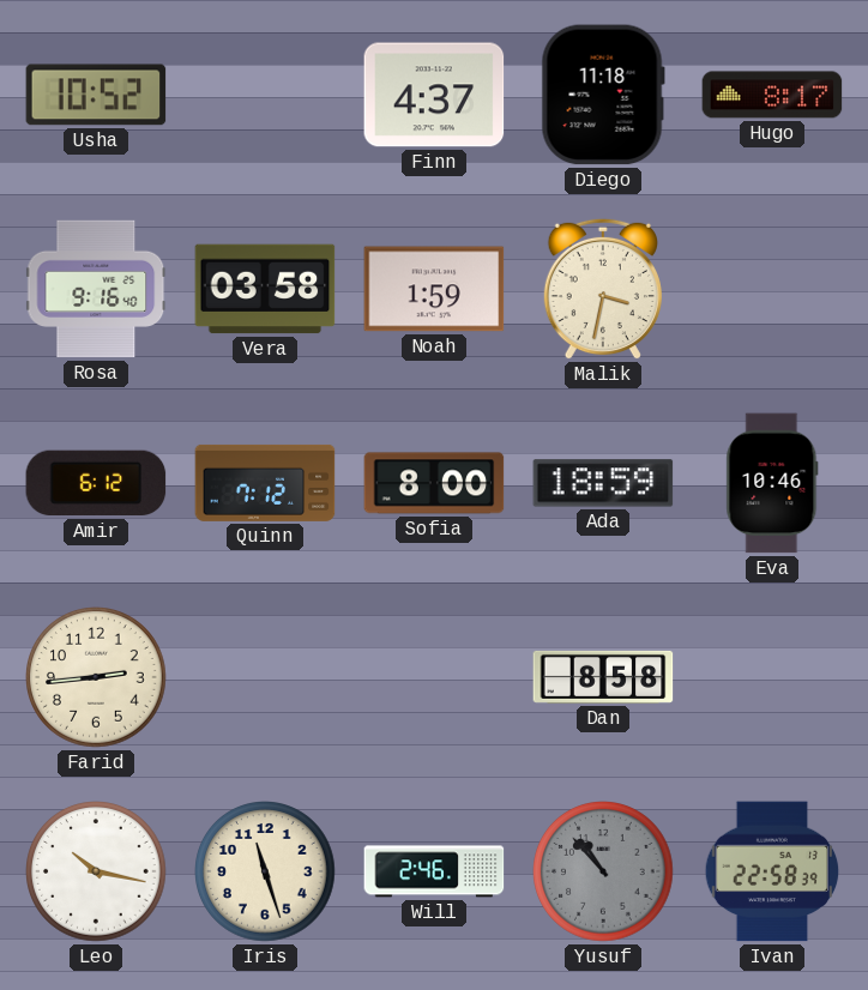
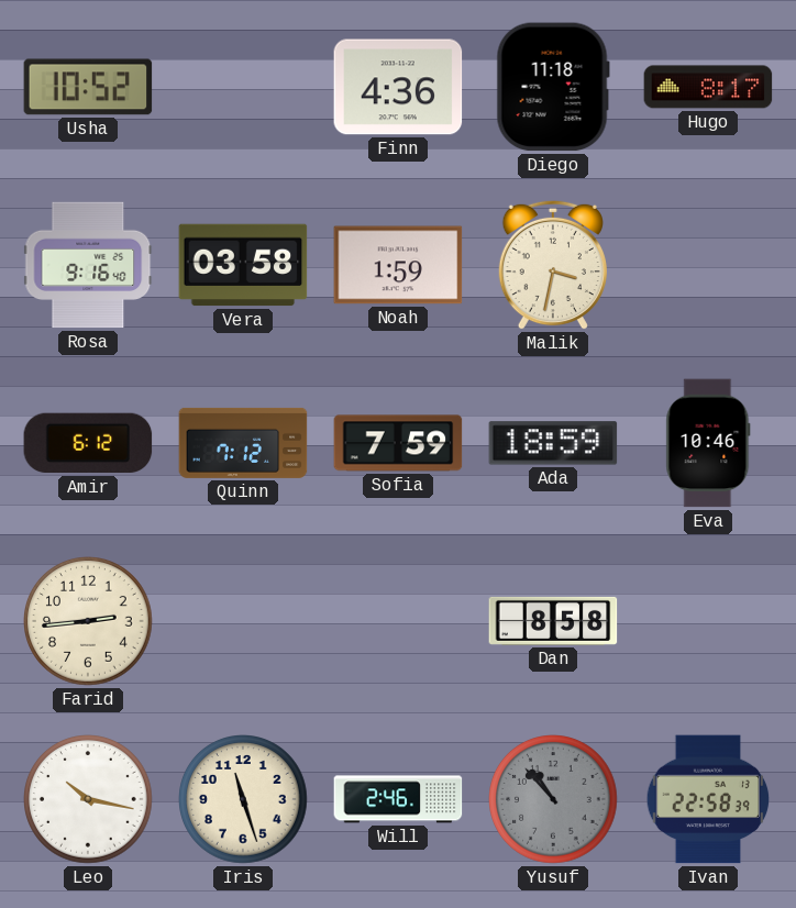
Finn: 4:37 -> 4:36
Sofia: 8:00 -> 7:59
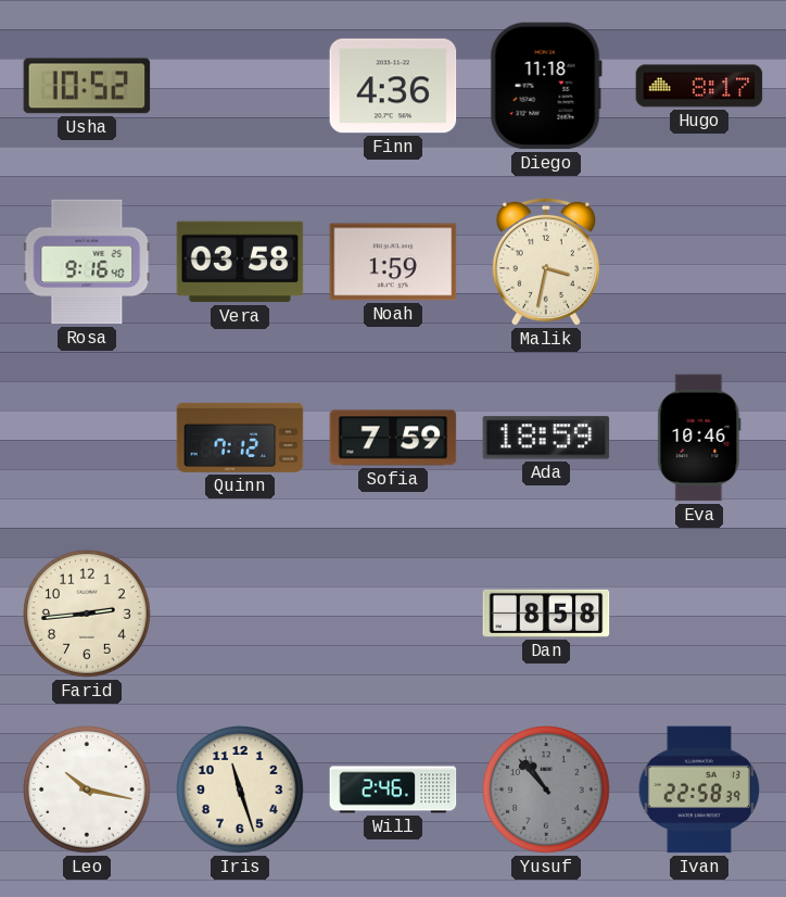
Amir: 6:12 -> none
